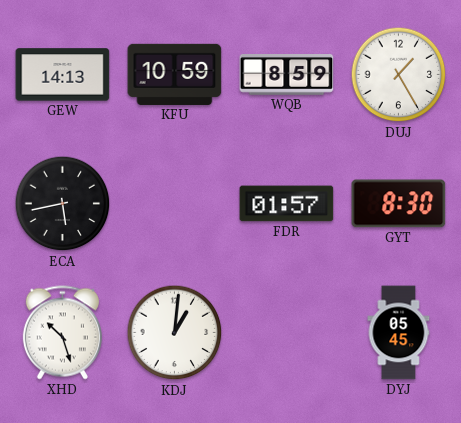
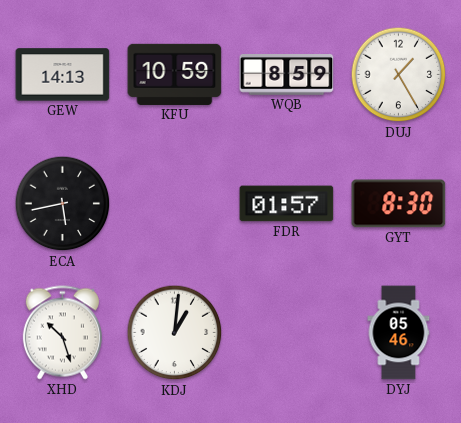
DYJ: 05:45 -> 05:46
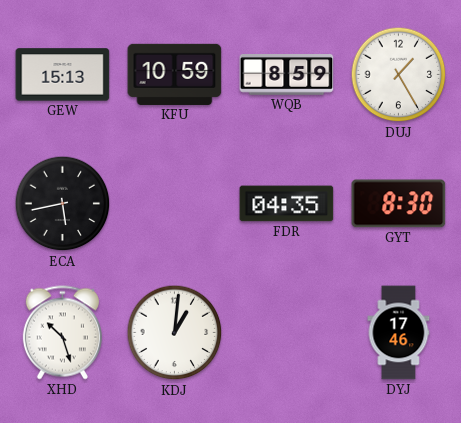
GEW: 14:13 -> 15:13
FDR: 01:57 -> 04:35
DYJ: 05:46 -> 17:46
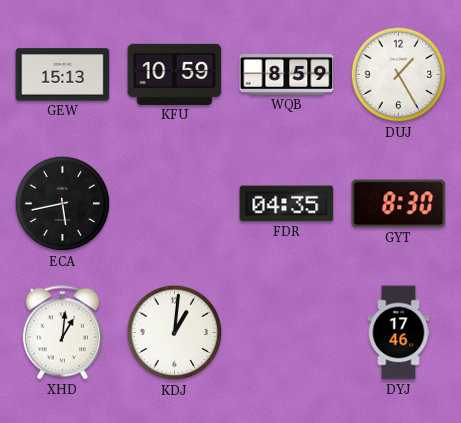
XHD: 10:27 -> 1:01
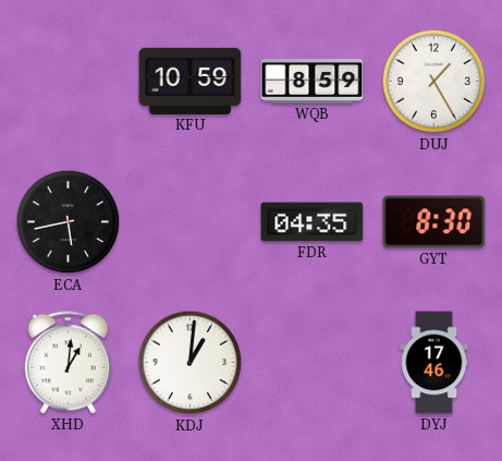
GEW: 15:13 -> none
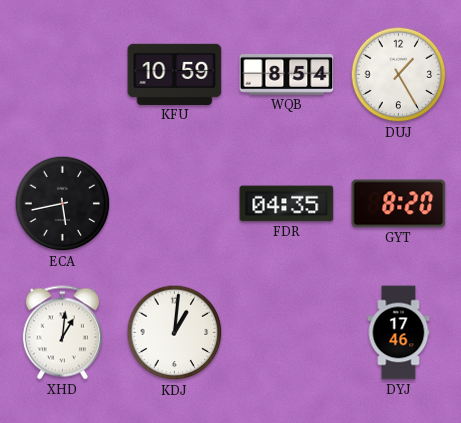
WQB: 8:59 -> 8:54
GYT: 8:30 -> 8:20
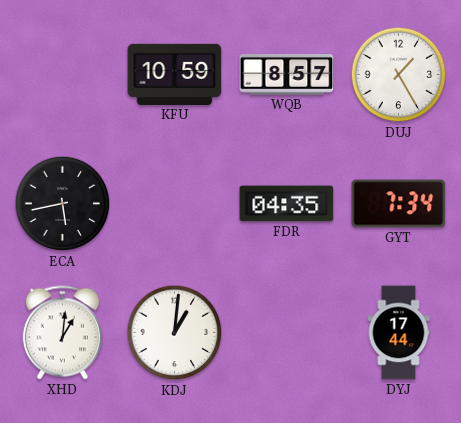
WQB: 8:54 -> 8:57
GYT: 8:20 -> 7:34
DYJ: 17:46 -> 17:44
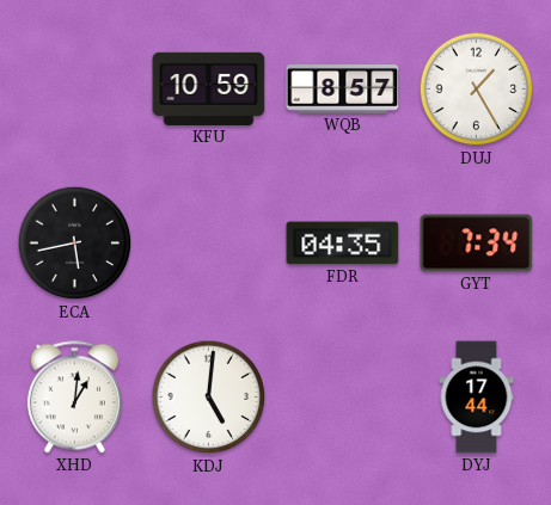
KDJ: 1:01 -> 5:01
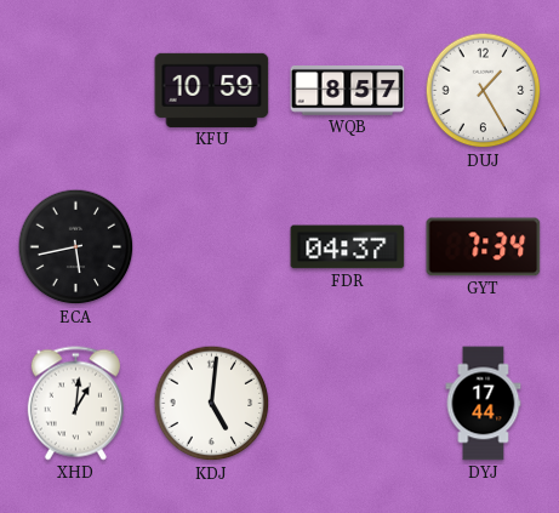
FDR: 04:35 -> 04:37
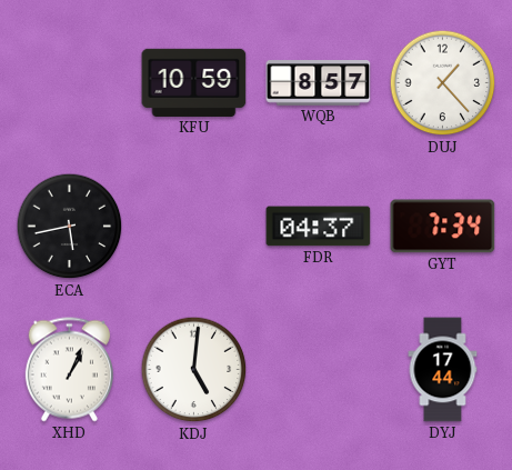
DUJ: 1:25 -> 1:23
XHD: 1:01 -> 1:04
